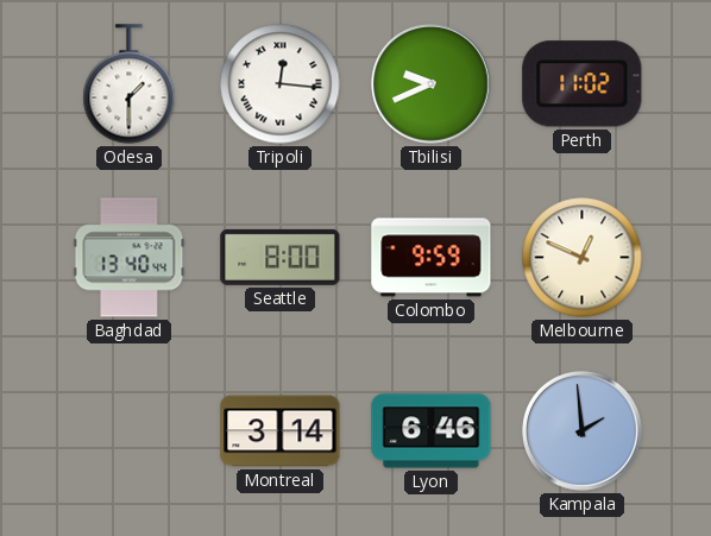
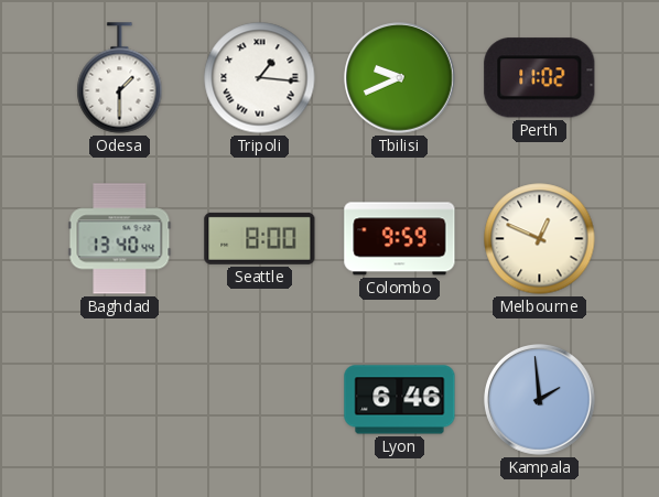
Tripoli: 12:16 -> 1:16
Montreal: 3:14 -> none
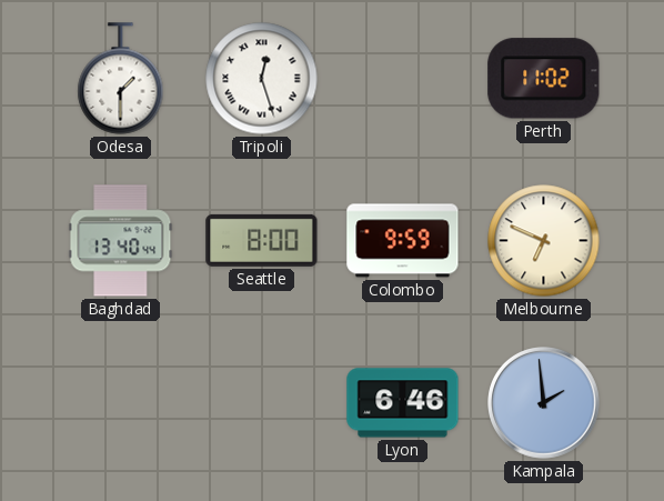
Tripoli: 1:16 -> 12:27
Tbilisi: 9:41 -> none
Melbourne: 12:49 -> 6:49
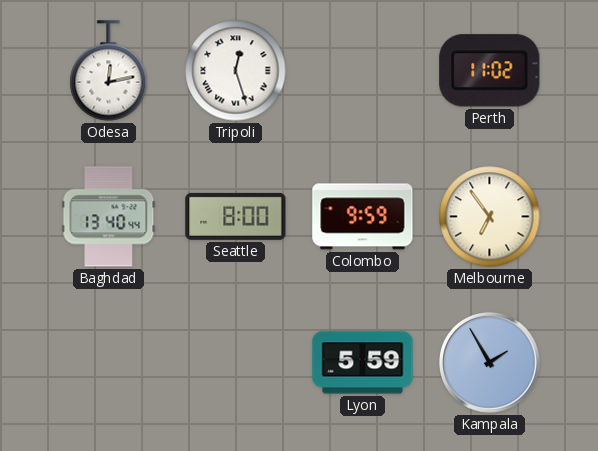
Odesa: 1:30 -> 12:13
Melbourne: 6:49 -> 6:54
Lyon: 6:46 -> 5:59
Kampala: 1:59 -> 1:55
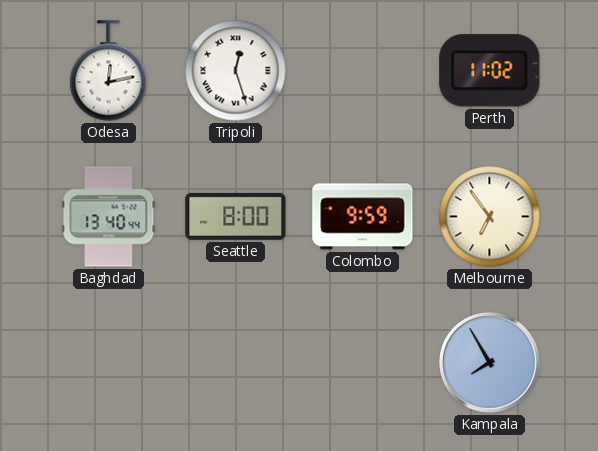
Lyon: 5:59 -> none
Kampala: 1:55 -> 7:55
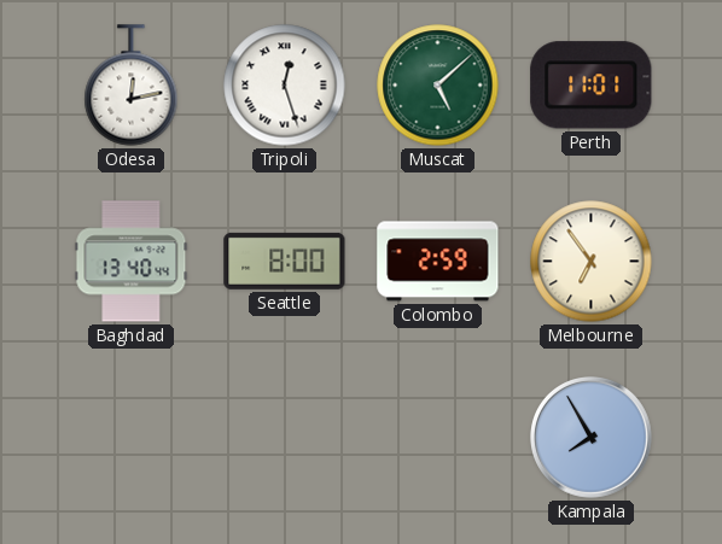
Muscat: none -> 5:08
Perth: 11:02 -> 11:01
Colombo: 9:59 -> 2:59
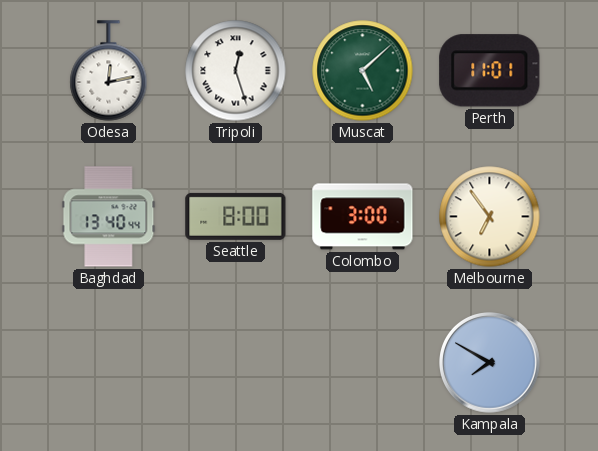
Colombo: 2:59 -> 3:00
Kampala: 7:55 -> 7:50
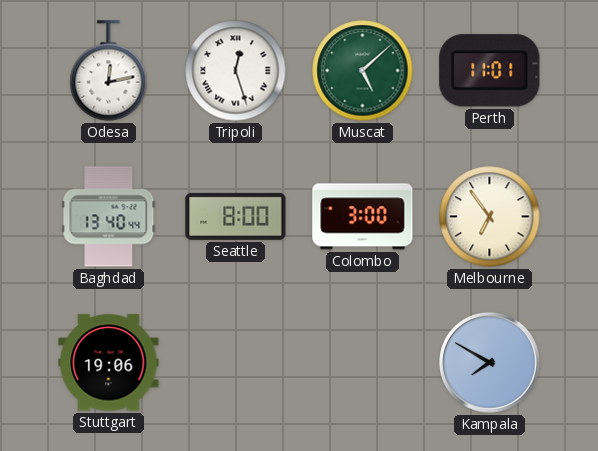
Stuttgart: none -> 19:06
